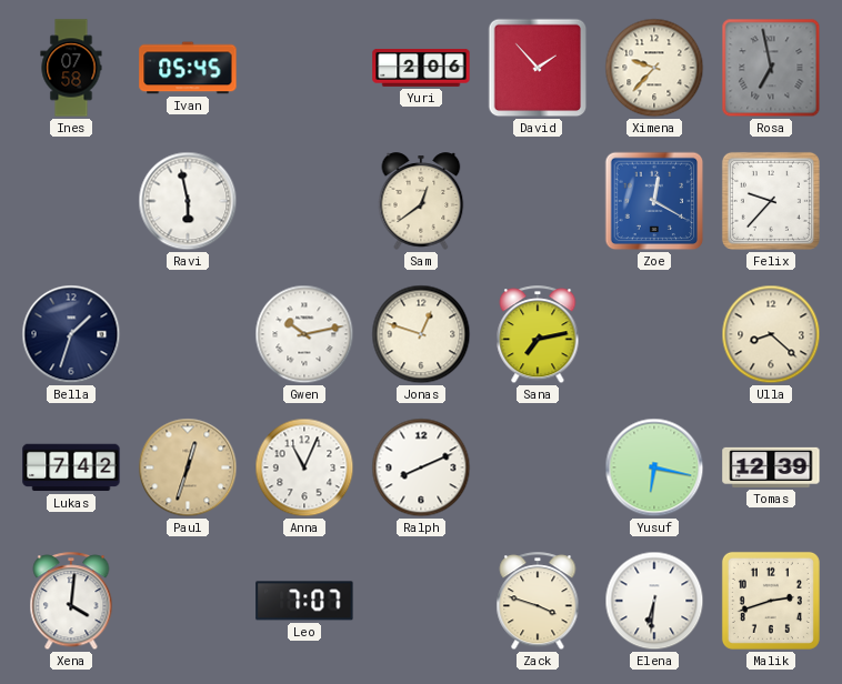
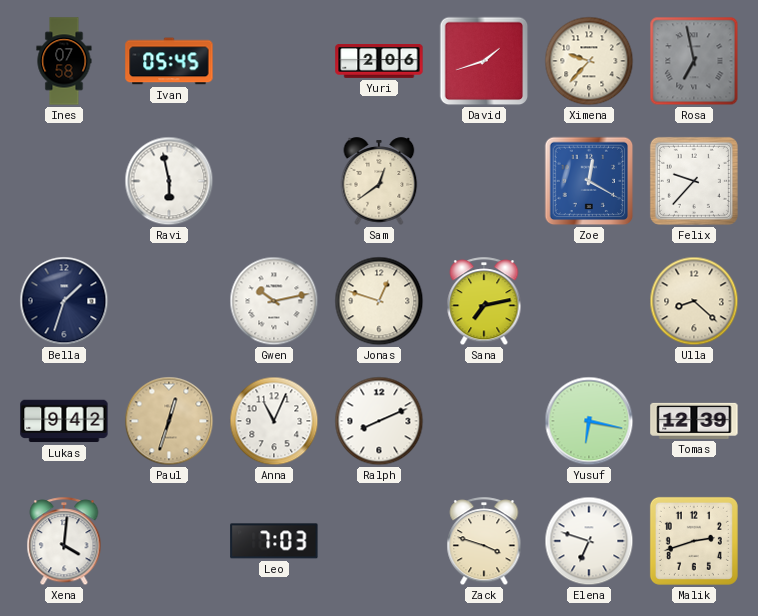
David: 1:53 -> 1:42
Lukas: 7:42 -> 9:42
Leo: 7:07 -> 7:03
Elena: 6:31 -> 6:48
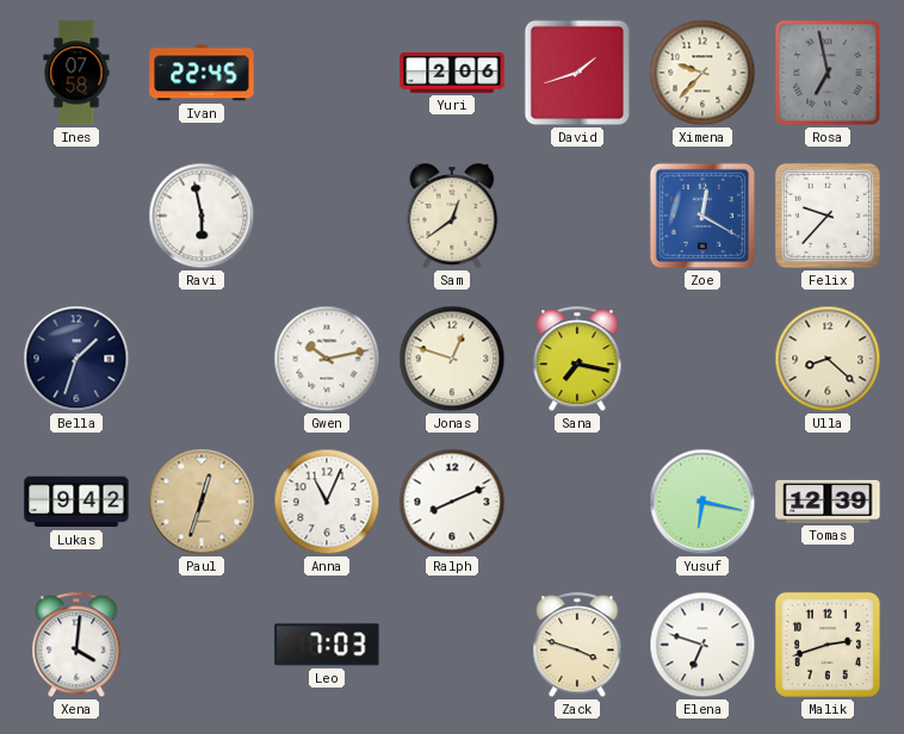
Ivan: 05:45 -> 22:45
Sana: 7:13 -> 7:17
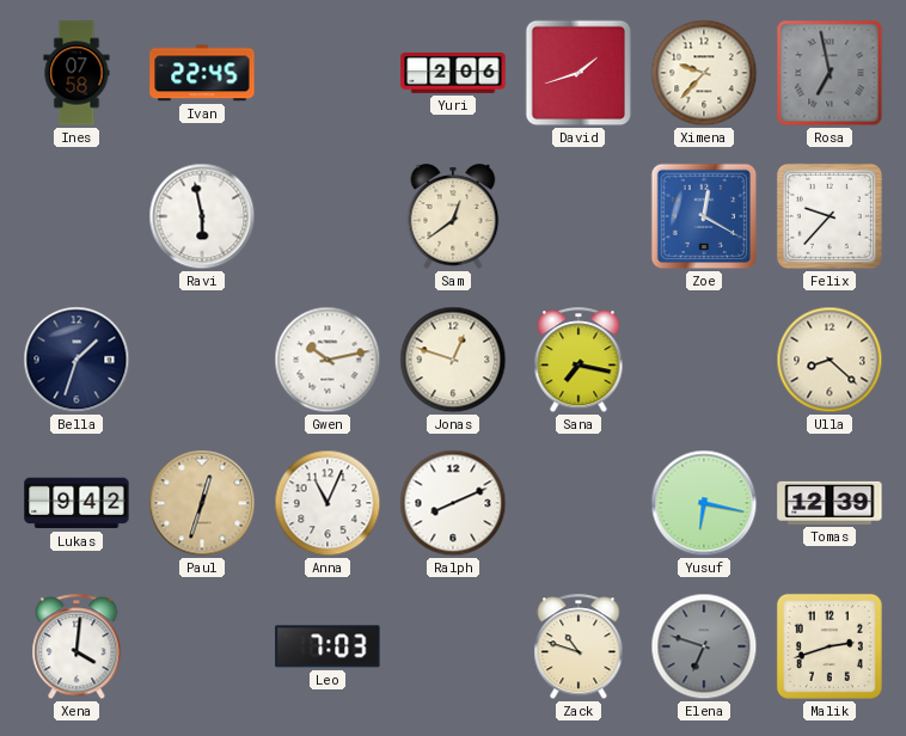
Zack: 3:48 -> 10:48
Elena dial: white -> grey
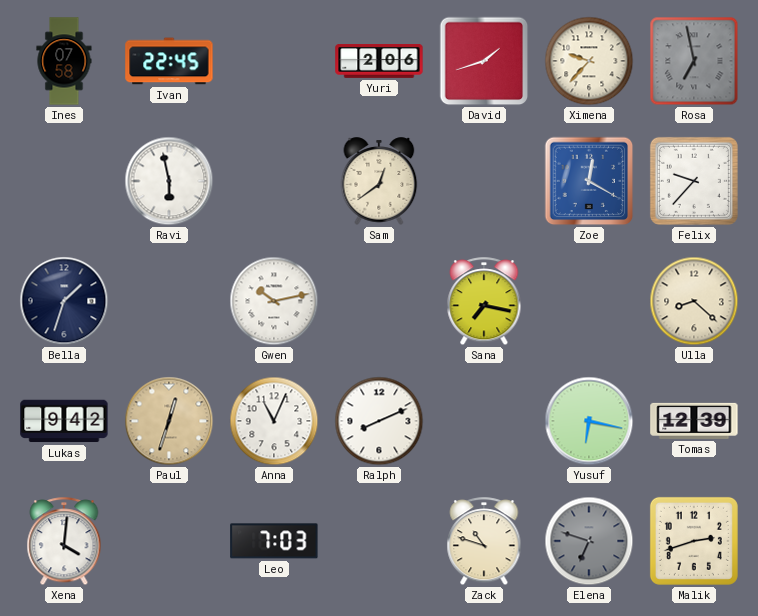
Jonas: 12:48 -> none
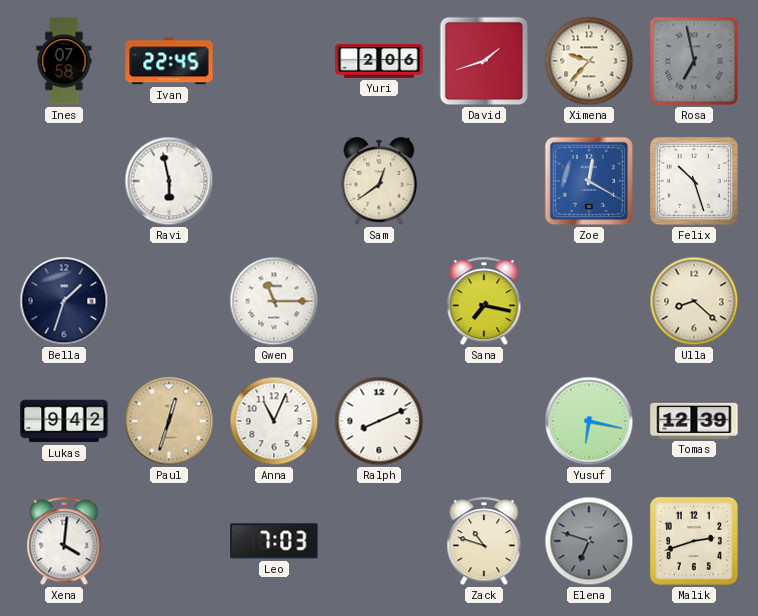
Felix: 9:37 -> 10:27
Gwen: 10:13 -> 11:15
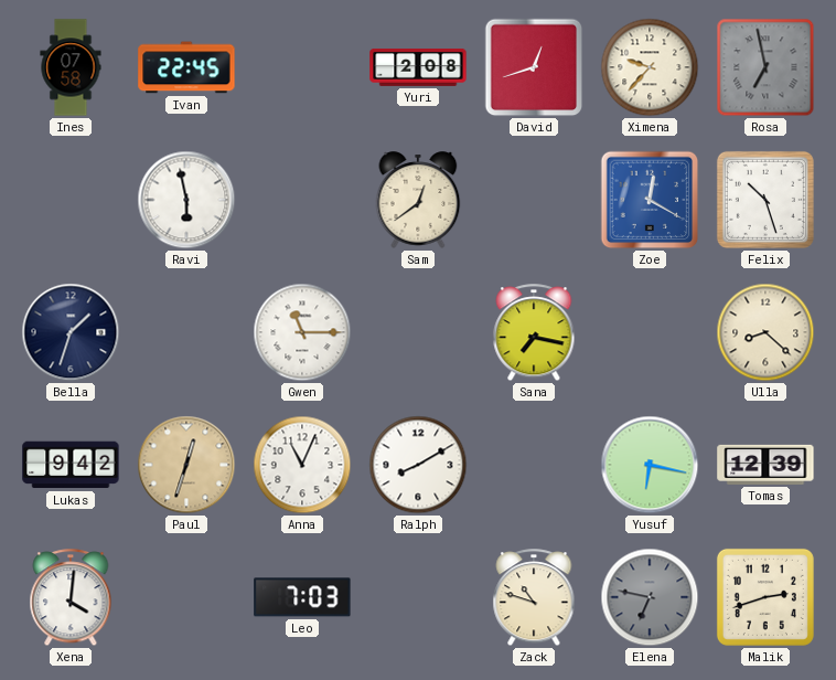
Yuri: 2:06 -> 2:08
David: 1:42 -> 12:42
Ralph: 8:11 -> 8:10
Elena: 6:48 -> 6:47
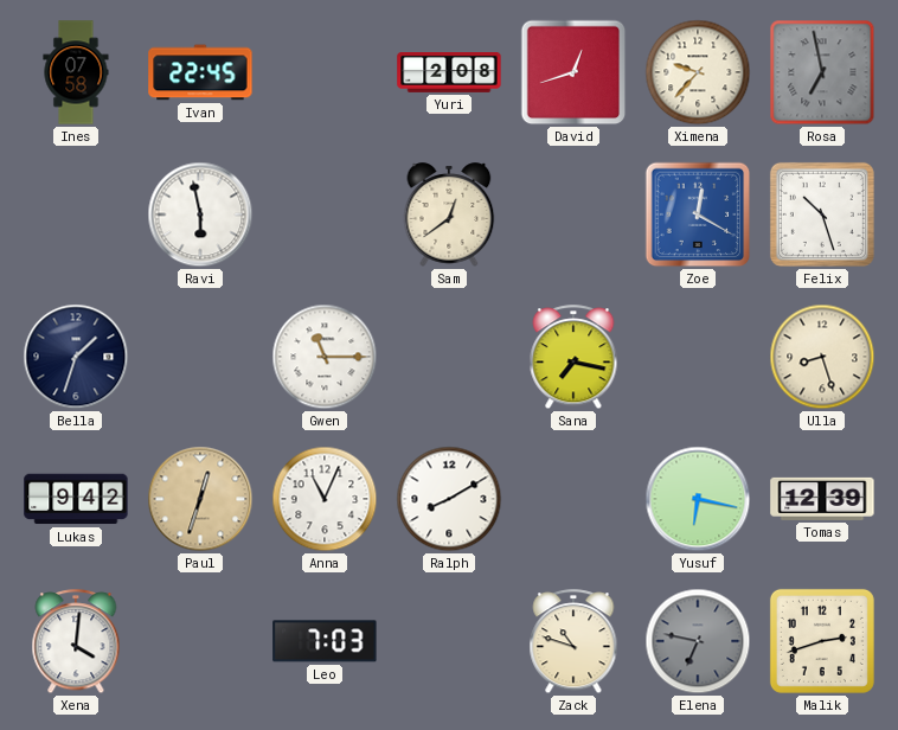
Ulla: 8:22 -> 8:27
